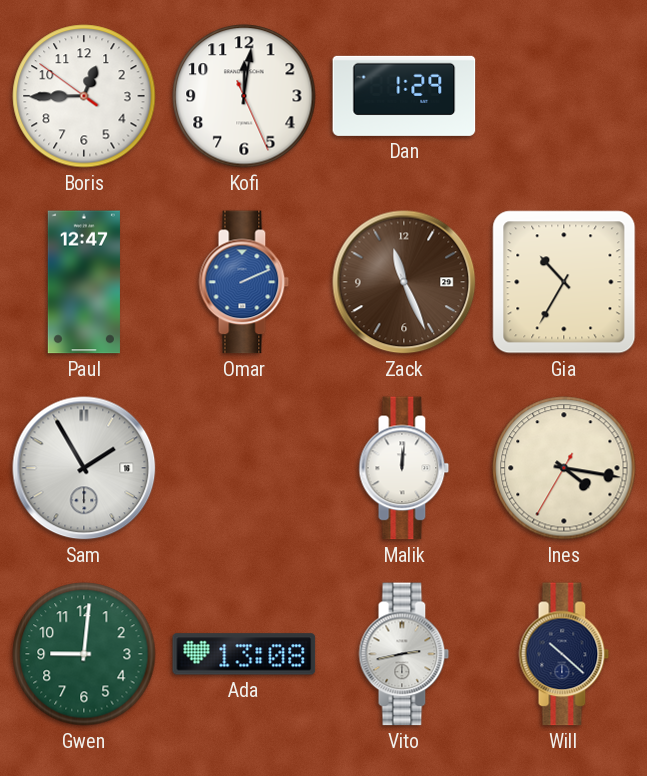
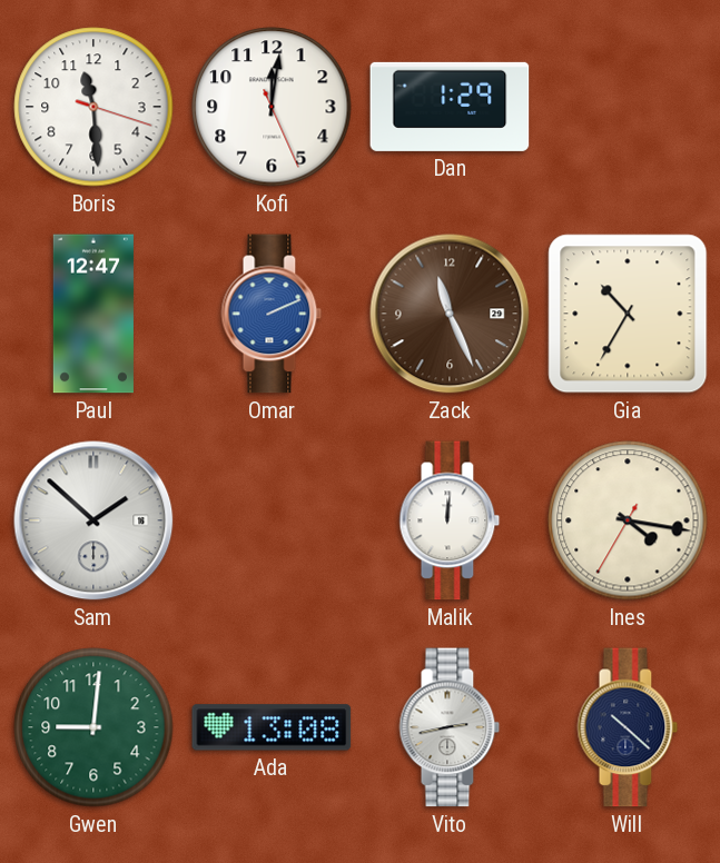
Boris: 12:44 -> 11:29
Sam: 1:55 -> 1:52
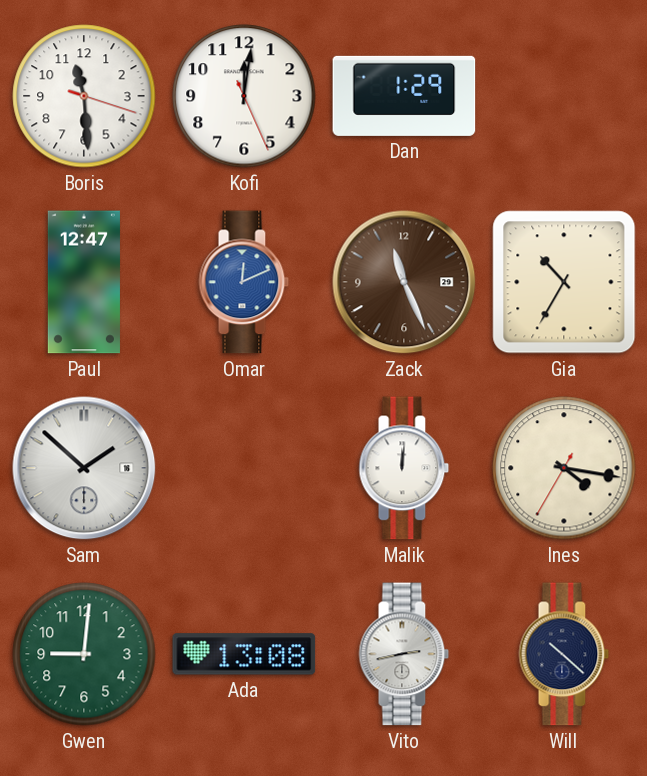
Omar: 2:11 -> 12:11
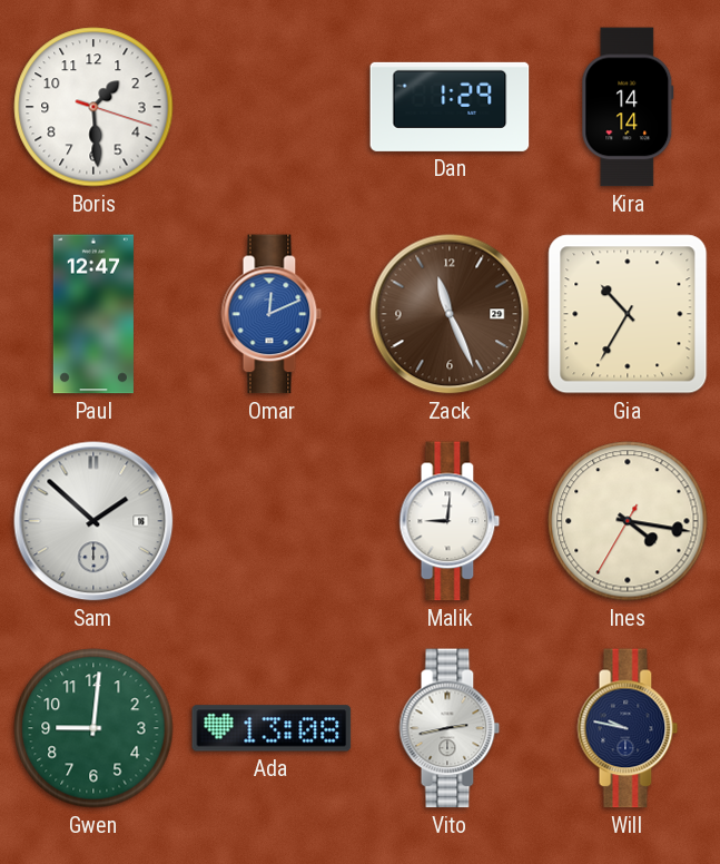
Boris: 11:29 -> 1:29
Kofi: 12:01 -> none
Kira: none -> 14:14
Malik: 12:01 -> 9:01
Will: 10:22 -> 9:47
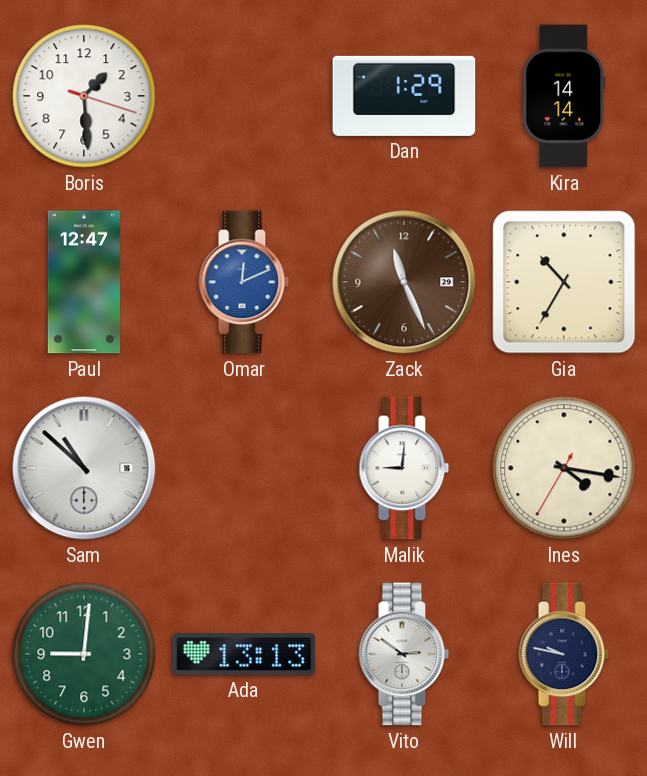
Sam: 1:52 -> 10:52
Ada: 13:08 -> 13:13
Vito: 2:43 -> 2:51
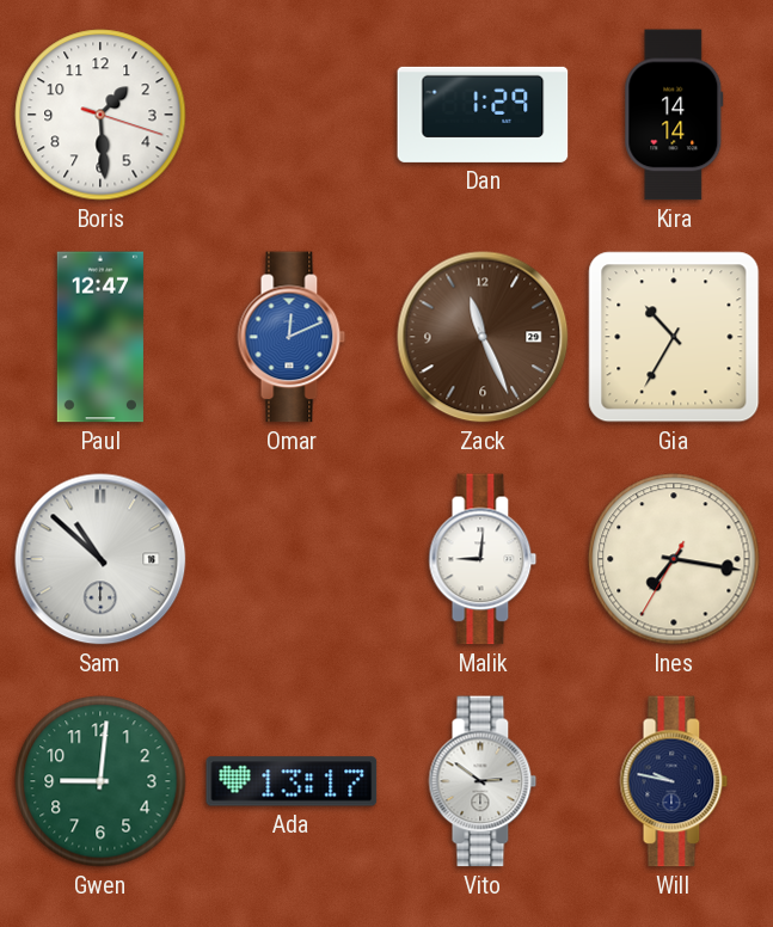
Ines: 4:16 -> 7:16
Ada: 13:13 -> 13:17
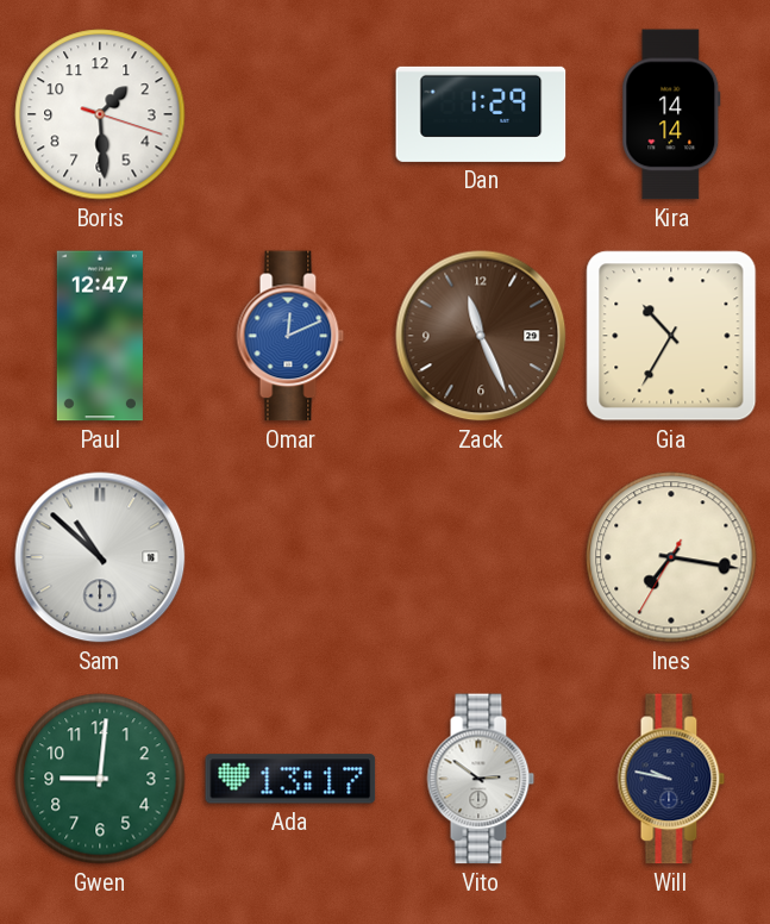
Malik: 9:01 -> none
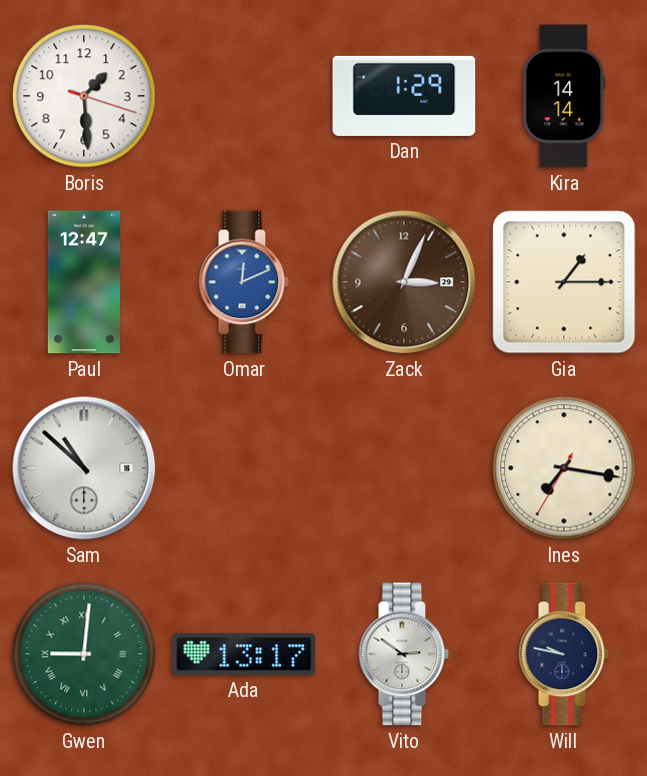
Zack: 11:26 -> 3:04
Gia: 10:35 -> 1:15
Gwen numerals: Arabic -> Roman
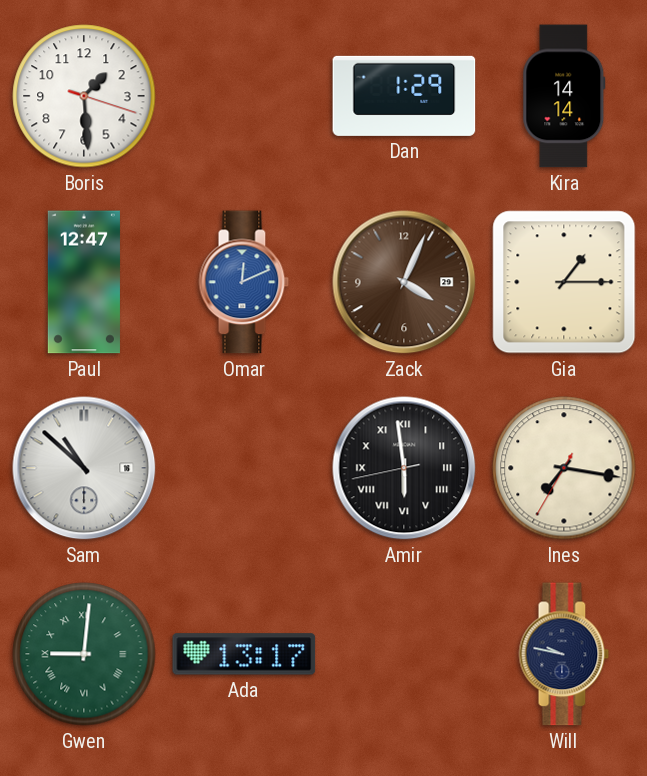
Zack: 3:04 -> 4:04
Amir: none -> 5:58
Vito: 2:51 -> none
